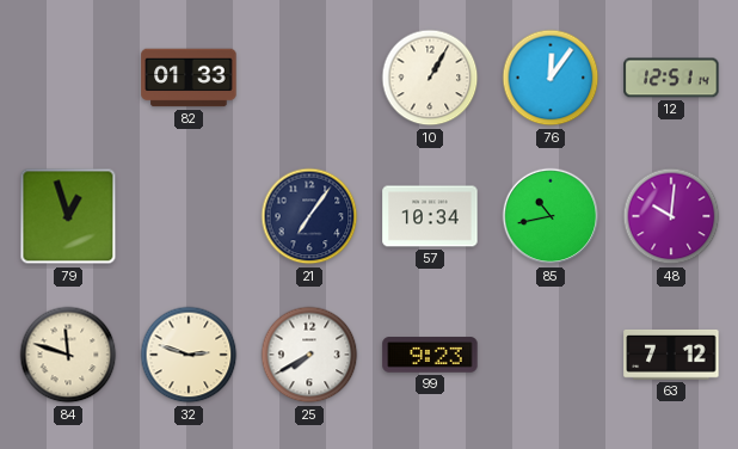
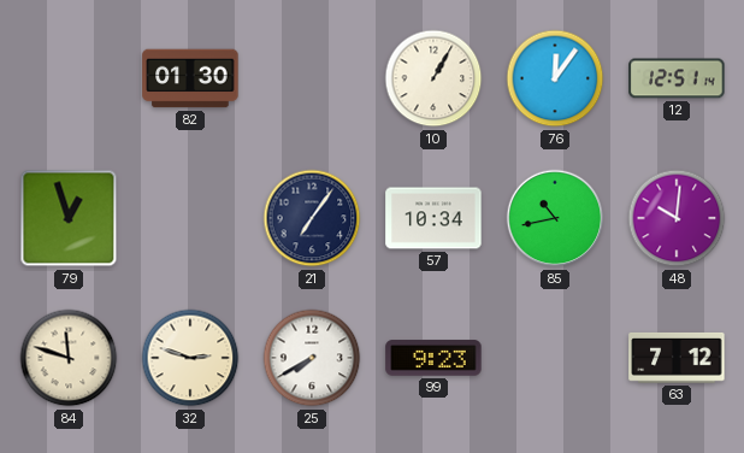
82: 01:33 -> 01:30
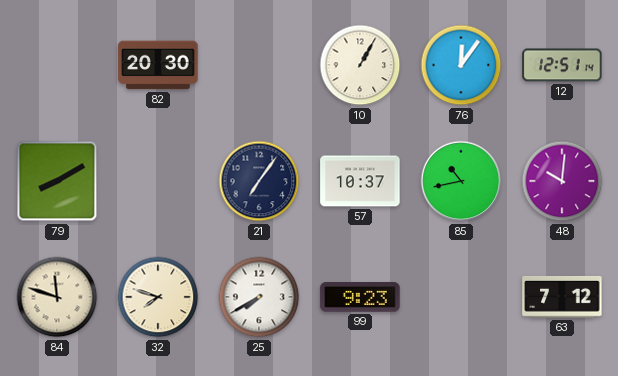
82: 01:30 -> 20:30
79: 12:57 -> 8:10
57: 10:34 -> 10:37
32: 2:48 -> 7:48
